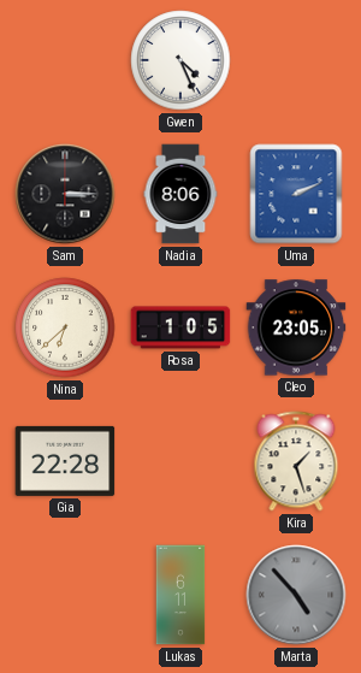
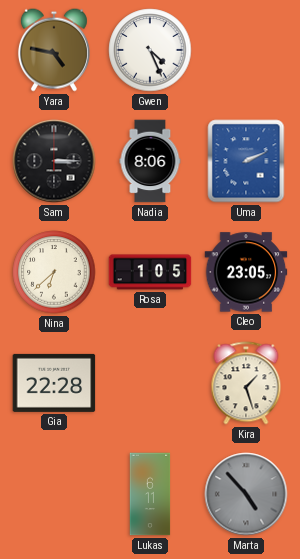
Yara: none -> 4:47
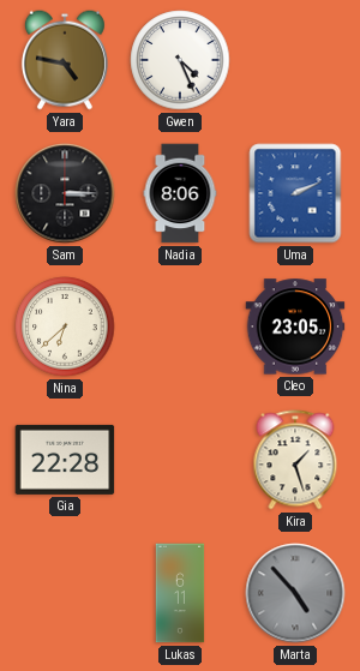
Rosa: 1:05 -> none
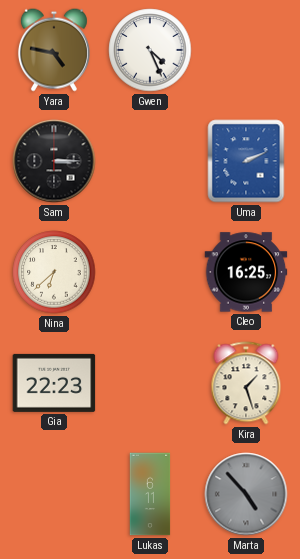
Nadia: 8:06 -> none
Cleo: 23:05 -> 16:25
Gia: 22:28 -> 22:23
